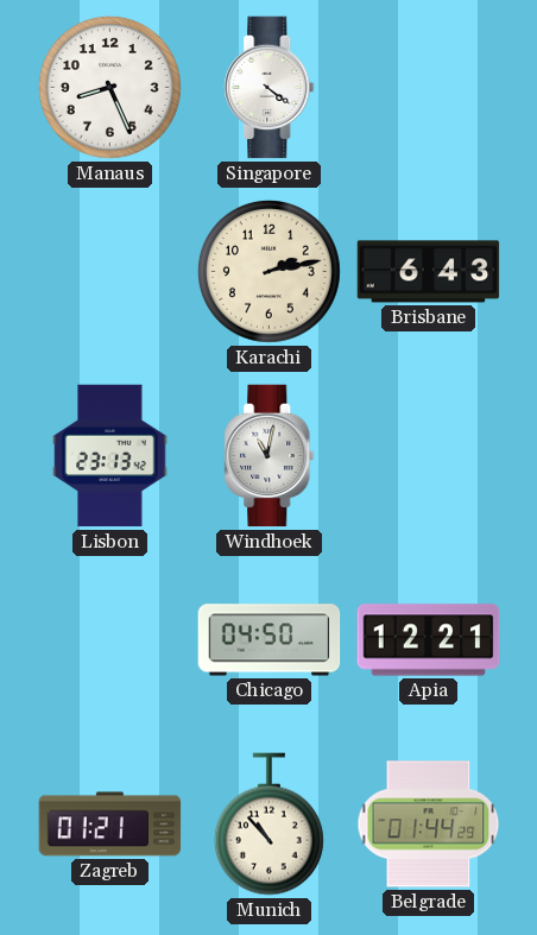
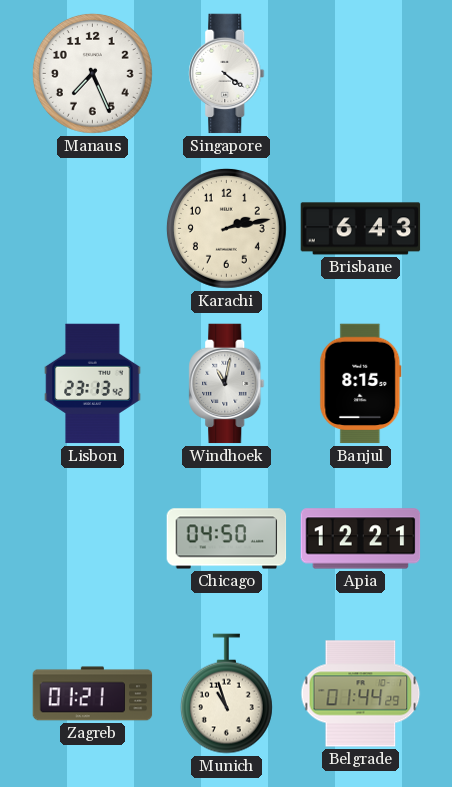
Manaus: 8:26 -> 7:26
Banjul: none -> 8:15
Munich: 10:53 -> 10:57
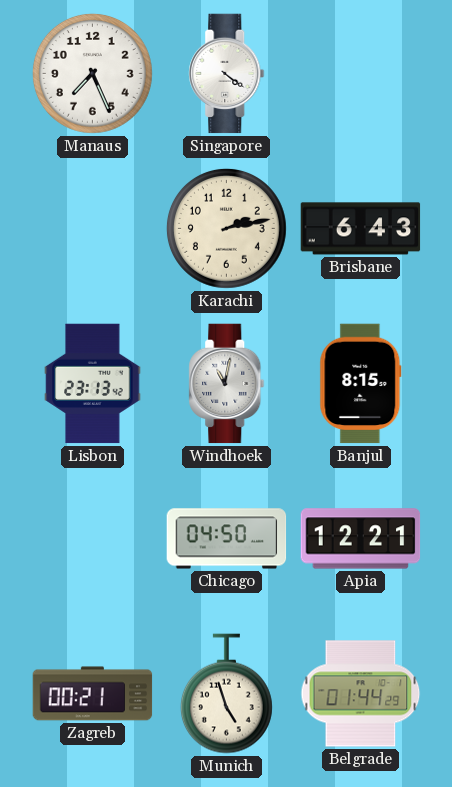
Zagreb: 01:21 -> 00:21
Munich: 10:57 -> 4:57
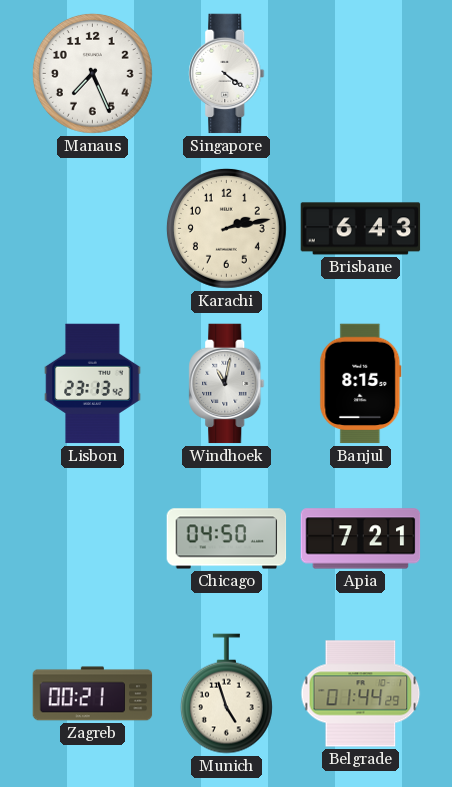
Apia: 12:21 -> 7:21
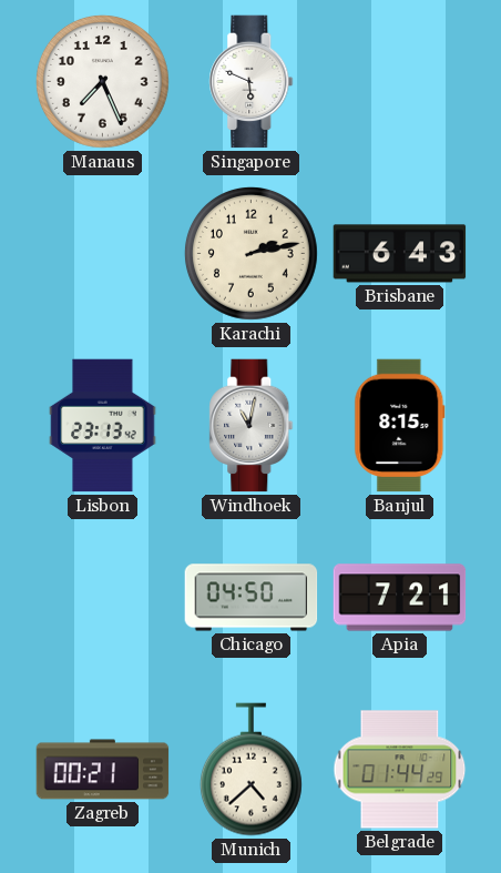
Singapore: 4:21 -> 5:49
Munich: 4:57 -> 4:38
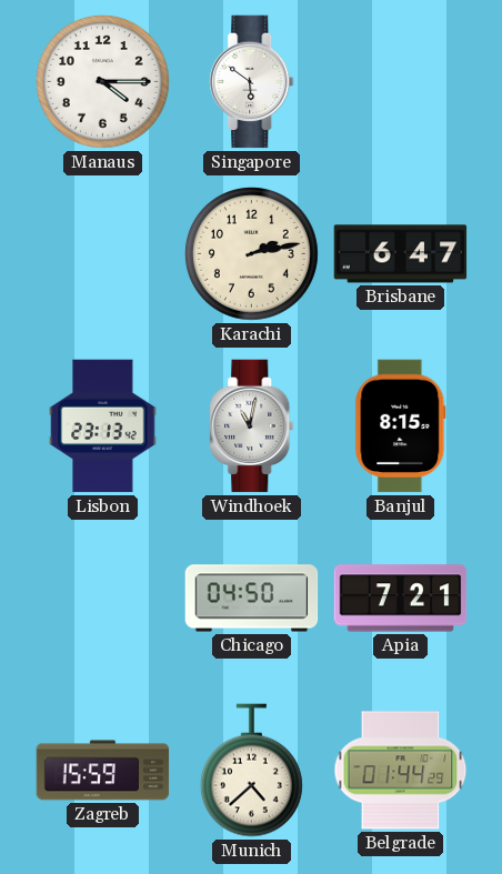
Manaus: 7:26 -> 4:15
Singapore: 5:49 -> 5:51
Brisbane: 6:43 -> 6:47
Zagreb: 00:21 -> 15:59
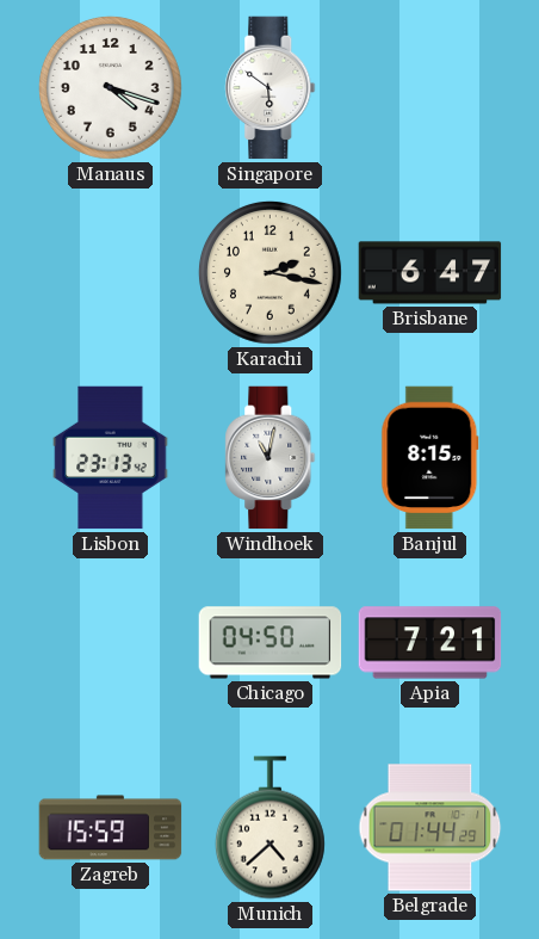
Manaus: 4:15 -> 4:18
Karachi: 2:13 -> 2:17
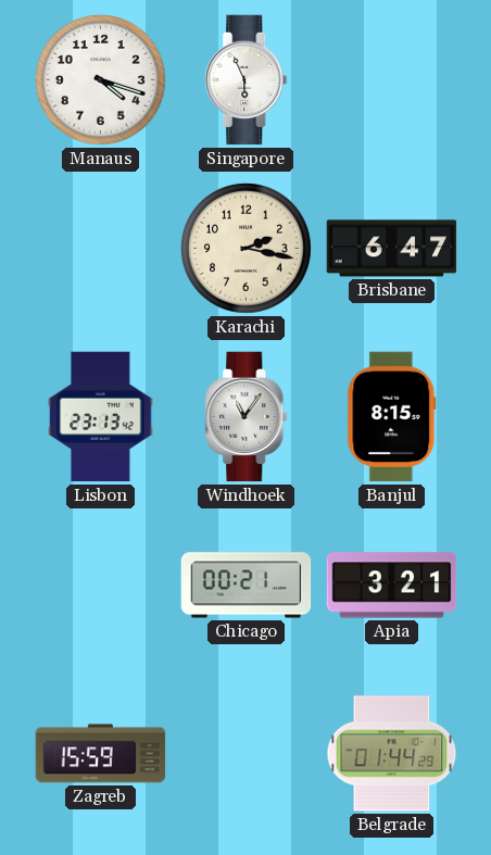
Singapore: 5:51 -> 5:56
Windhoek: 11:02 -> 11:06
Chicago: 04:50 -> 00:21
Apia: 7:21 -> 3:21
Munich: 4:38 -> none
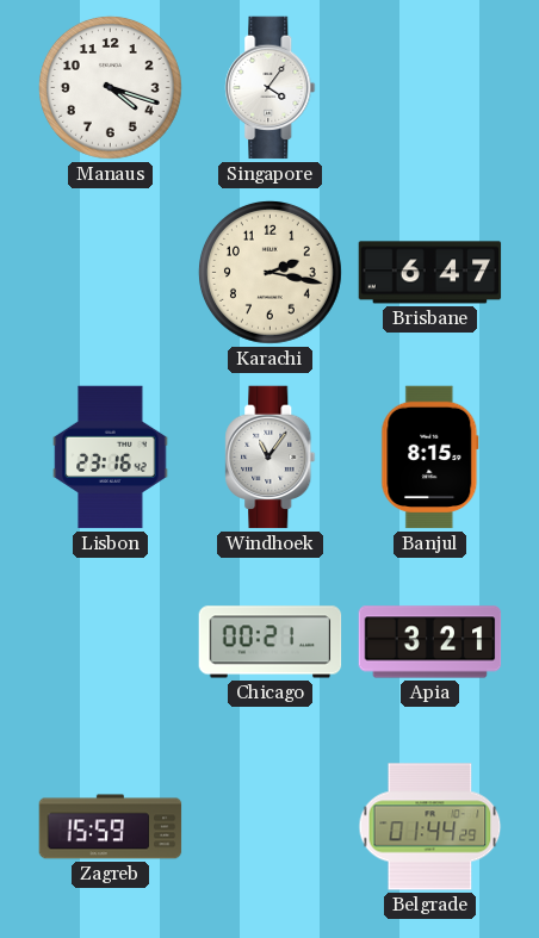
Singapore: 5:56 -> 4:06
Lisbon: 23:13 -> 23:16
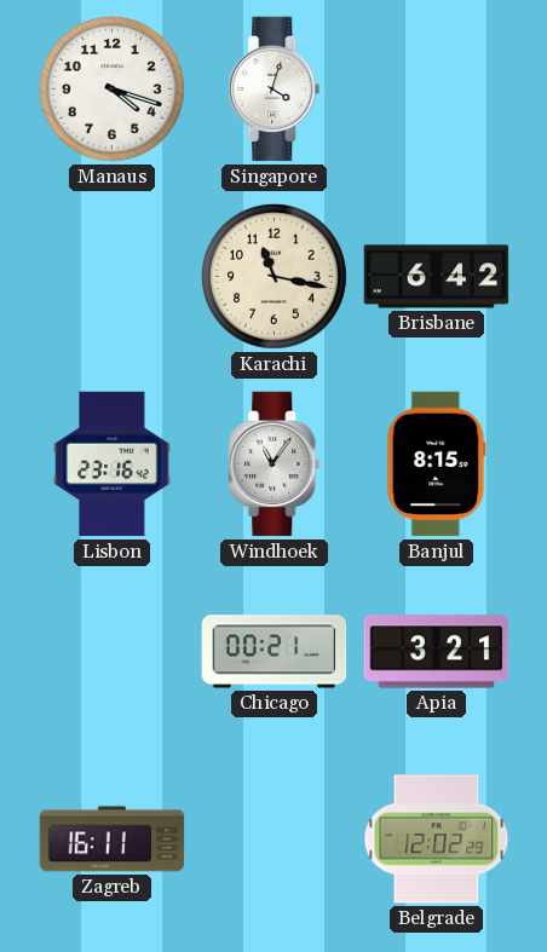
Singapore: 4:06 -> 4:03
Karachi: 2:17 -> 11:17
Brisbane: 6:47 -> 6:42
Zagreb: 15:59 -> 16:11
Belgrade: 01:44 -> 12:02
